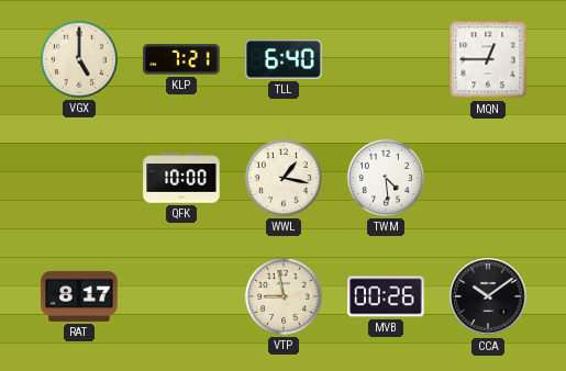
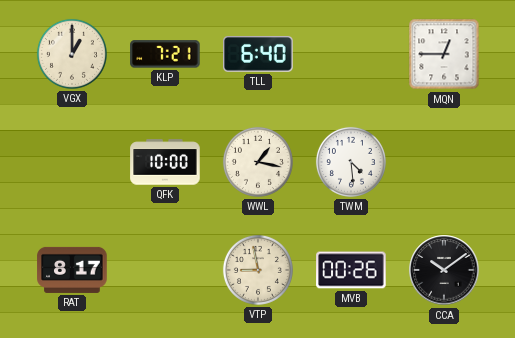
VGX: 5:00 -> 1:00
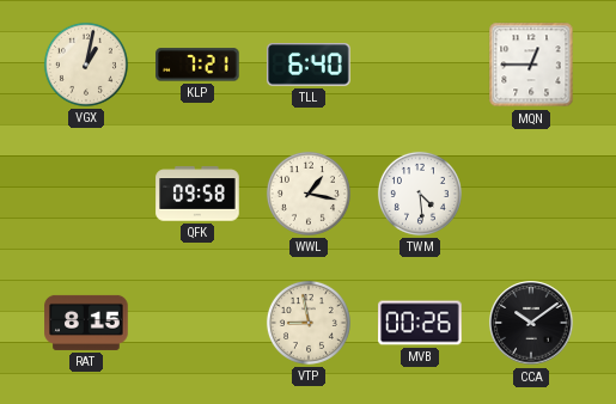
VGX: 1:00 -> 1:02
QFK: 10:00 -> 09:58
RAT: 8:17 -> 8:15
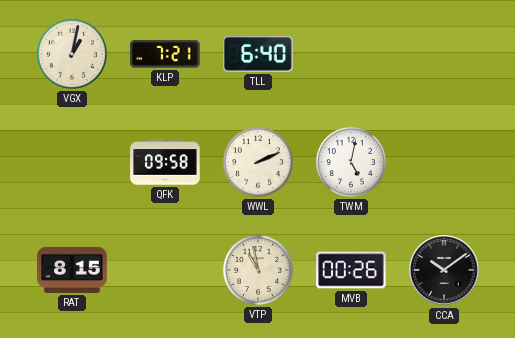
MQN: 12:45 -> none
WWL: 1:17 -> 2:11
TWM: 4:29 -> 5:02
VTP: 8:58 -> 10:58
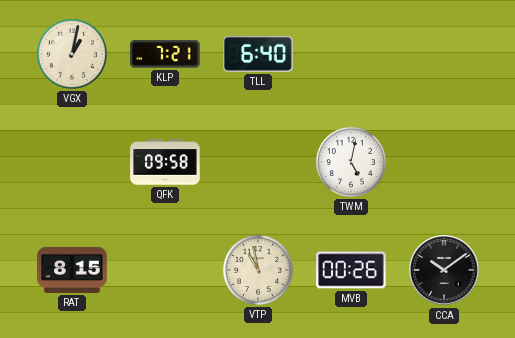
WWL: 2:11 -> none
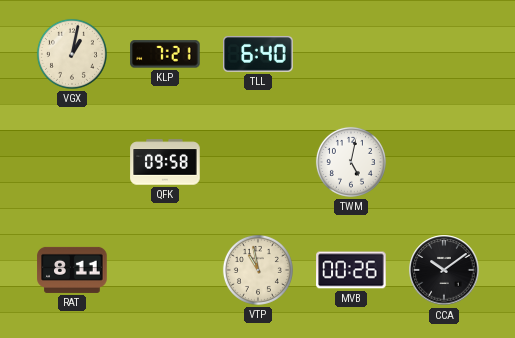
RAT: 8:15 -> 8:11
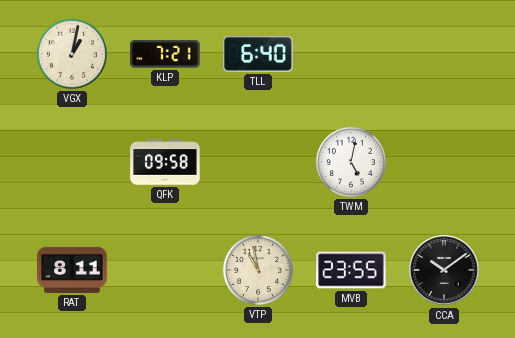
MVB: 00:26 -> 23:55
